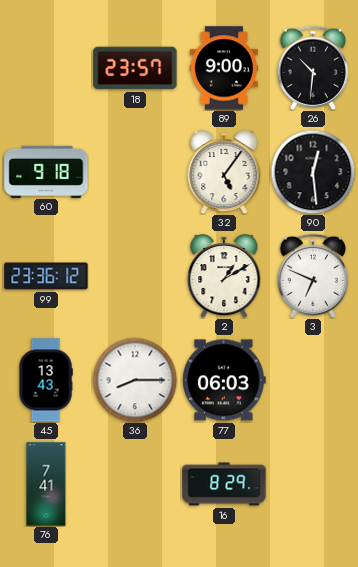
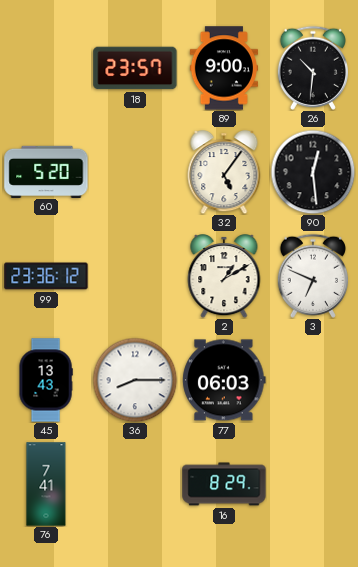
60: 9:18 -> 5:20
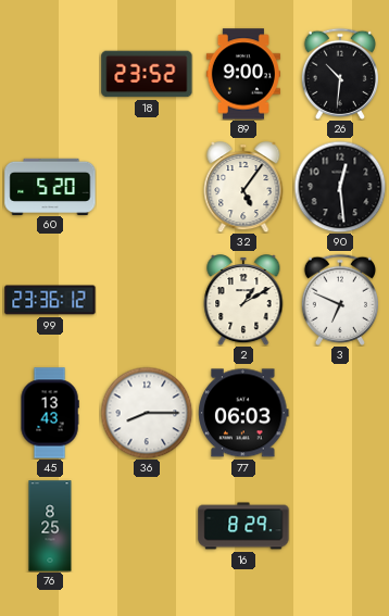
18: 23:57 -> 23:52
76: 7:41 -> 8:25
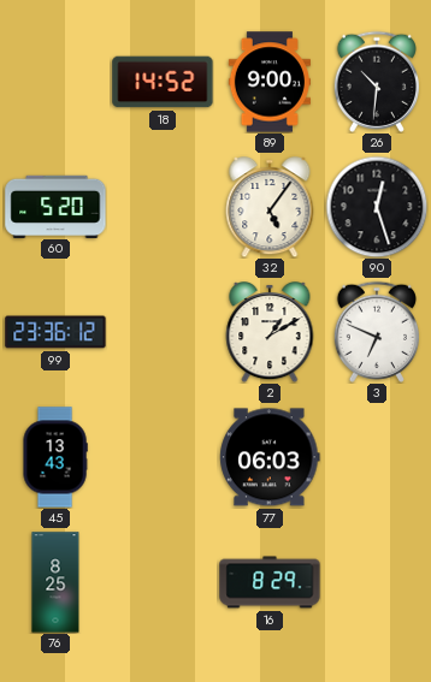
18: 23:52 -> 14:52
90: 12:29 -> 12:27
36: 8:15 -> none
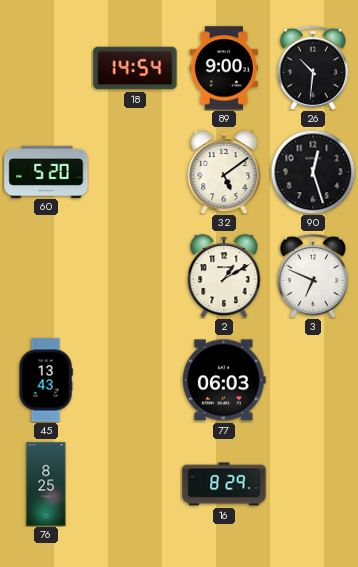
18: 14:52 -> 14:54
32: 5:06 -> 5:09
99: 23:36 -> none
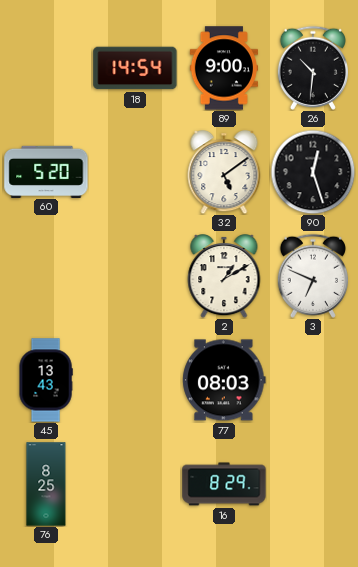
77: 06:03 -> 08:03
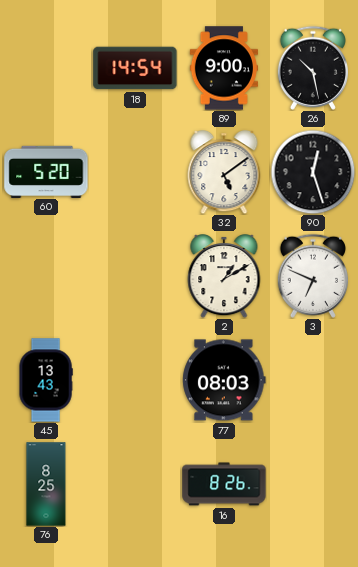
26: 10:31 -> 10:28
16: 8:29 -> 8:26
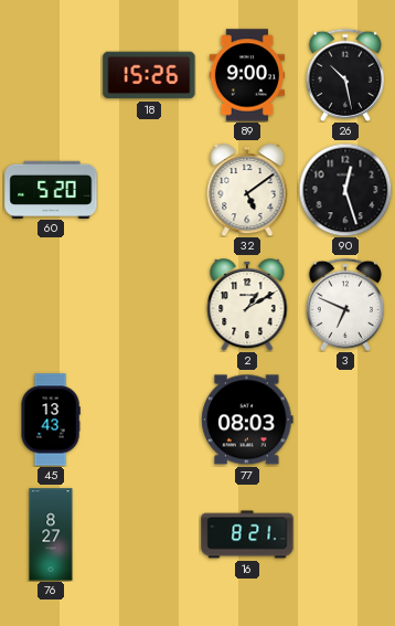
18: 14:54 -> 15:26
76: 8:25 -> 8:27
16: 8:26 -> 8:21
